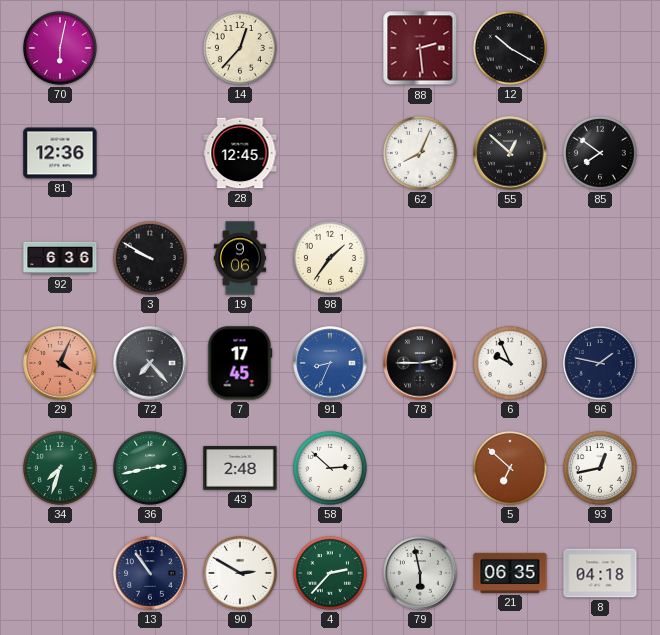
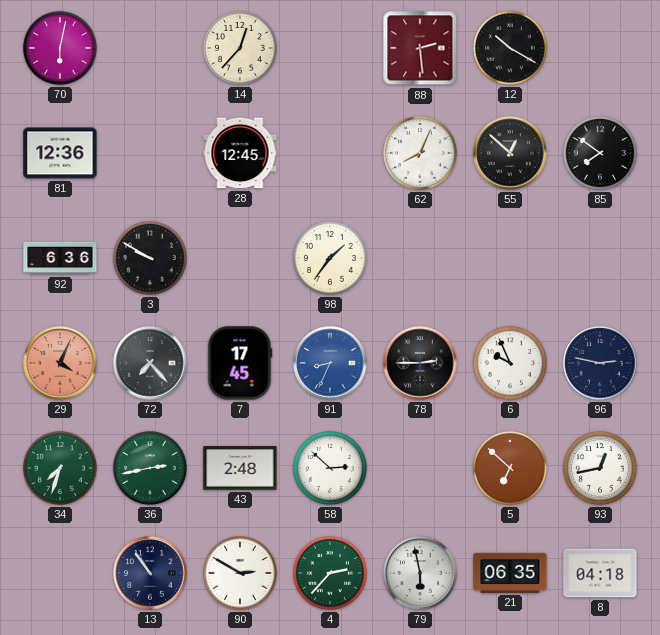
19: 9:06 -> none
96: 1:47 -> 2:47
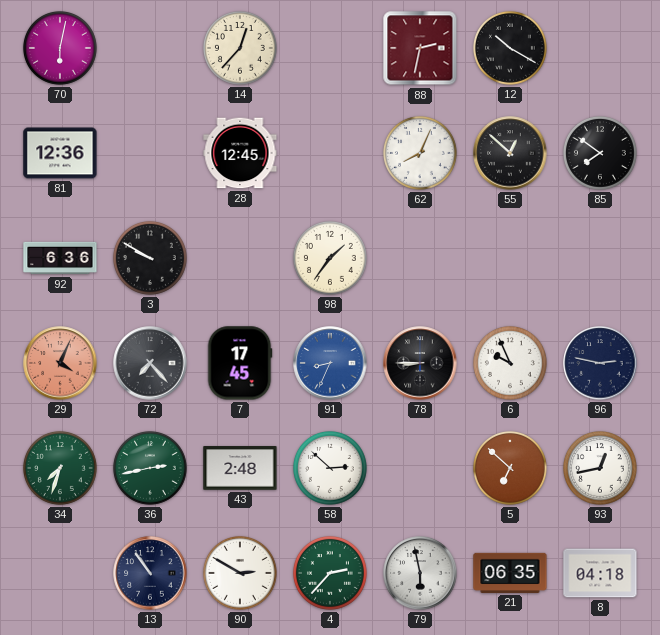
88: 2:29 -> 2:32
78: 2:45 -> 8:45
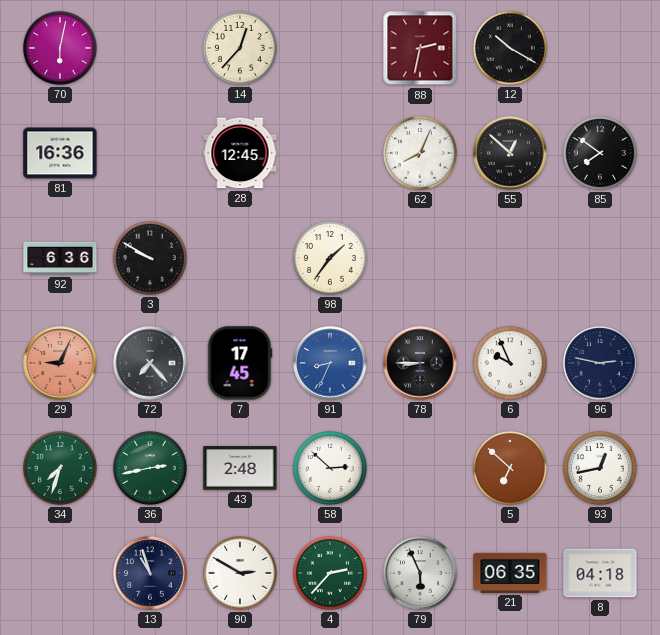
81: 12:36 -> 16:36
29: 4:04 -> 9:04
13: 10:54 -> 10:57
79: 5:58 -> 5:56
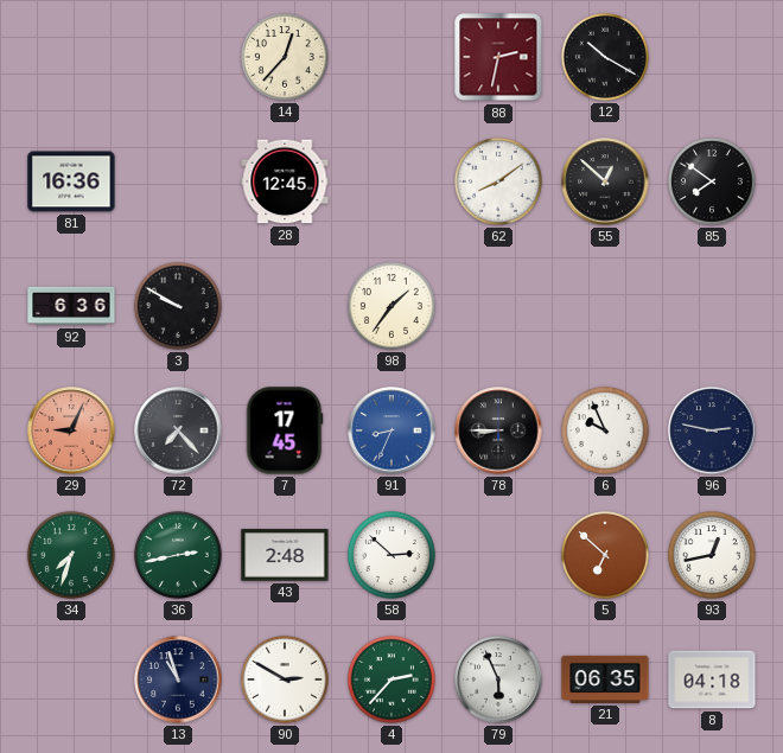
70: 6:02 -> none
62: 8:04 -> 8:09
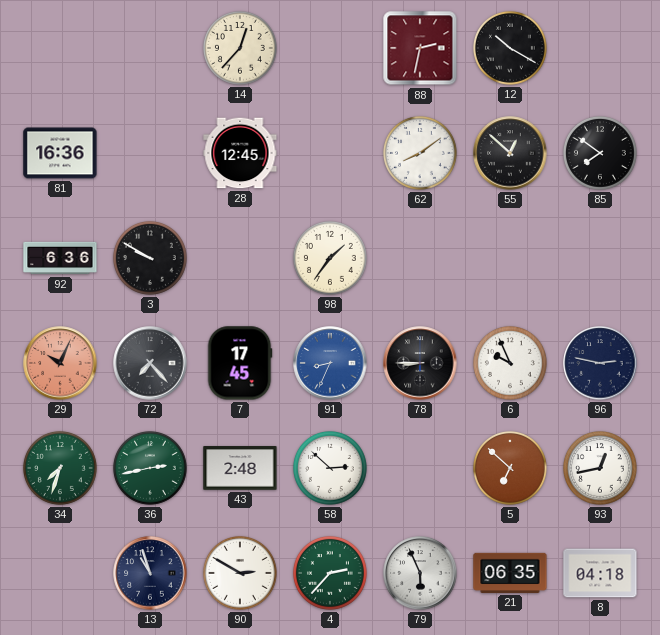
29: 9:04 -> 10:04
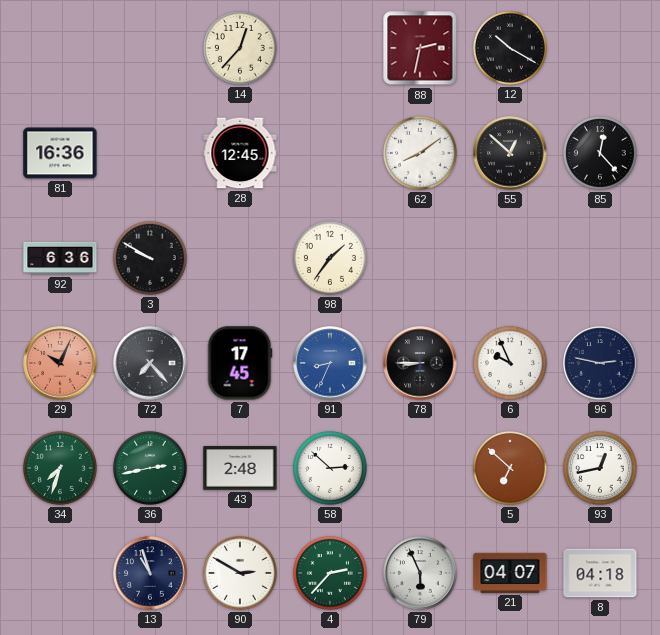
85: 7:51 -> 12:23
21: 06:35 -> 04:07
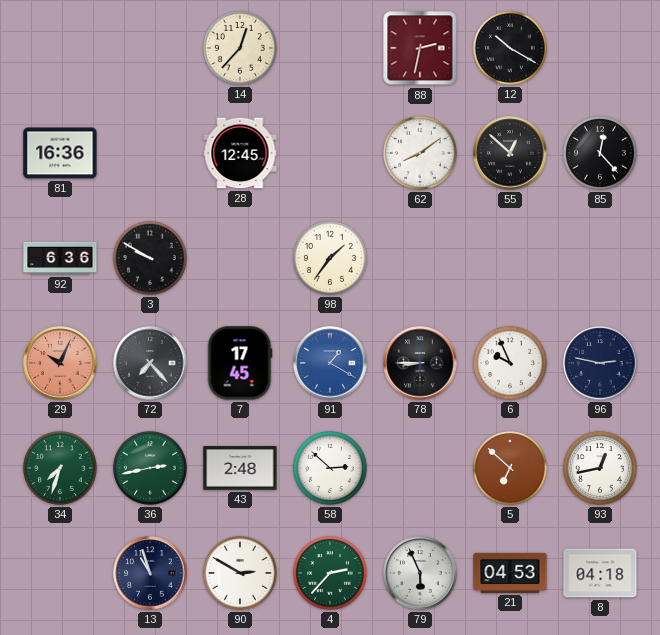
91: 8:34 -> 1:20
21: 04:07 -> 04:53
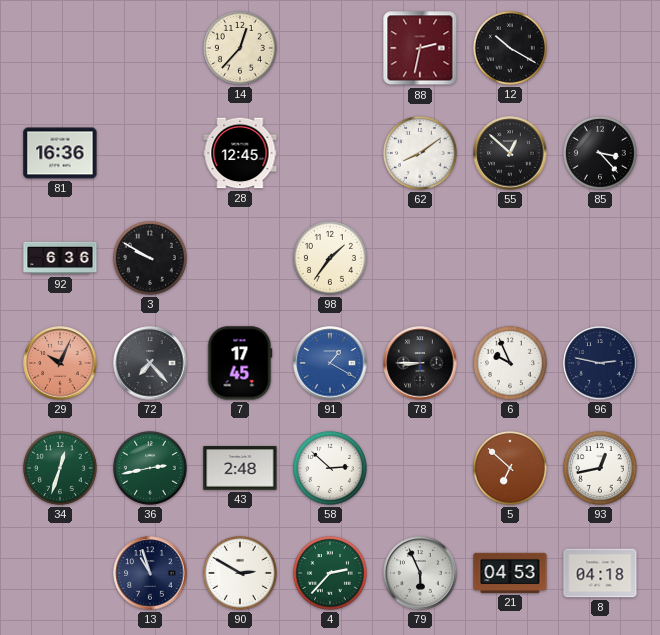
85: 12:23 -> 3:23
34: 7:33 -> 12:33
